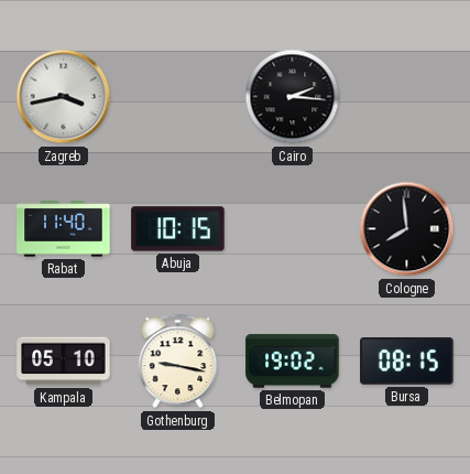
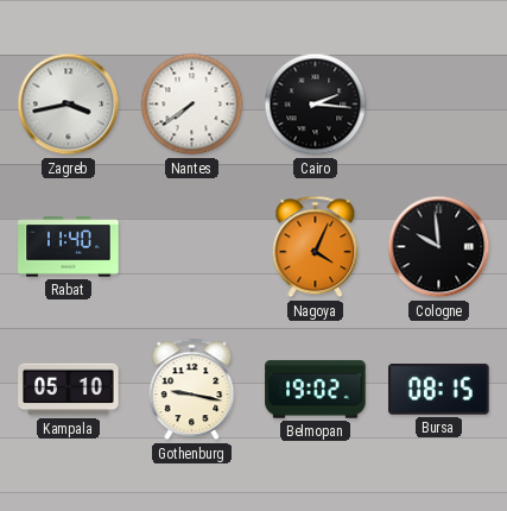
Nantes: none -> 7:39
Abuja: 10:15 -> none
Nagoya: none -> 4:04
Cologne: 7:59 -> 9:59
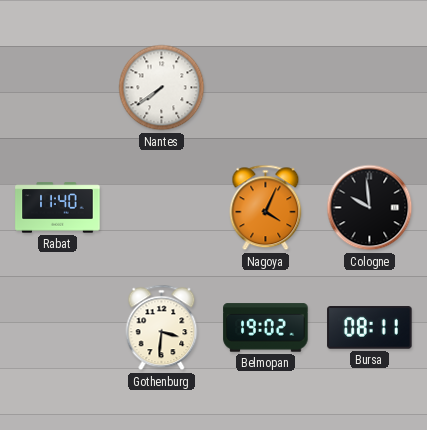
Zagreb: 3:43 -> none
Cairo: 2:16 -> none
Kampala: 05:10 -> none
Gothenburg: 9:17 -> 3:31
Bursa: 08:15 -> 08:11
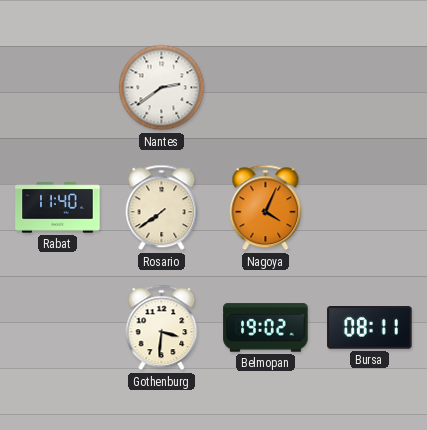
Nantes: 7:39 -> 2:39
Rosario: none -> 7:39
Cologne: 9:59 -> none
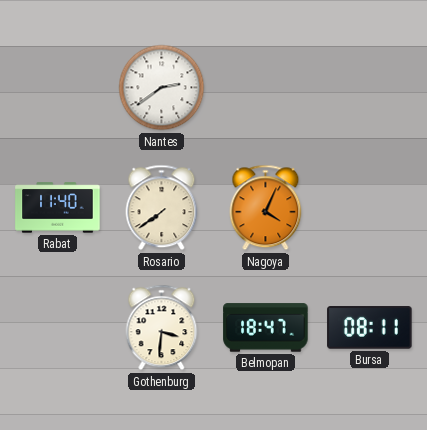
Belmopan: 19:02 -> 18:47
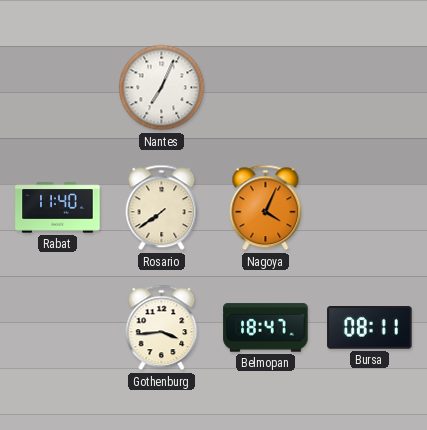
Nantes: 2:39 -> 7:04
Gothenburg: 3:31 -> 3:44
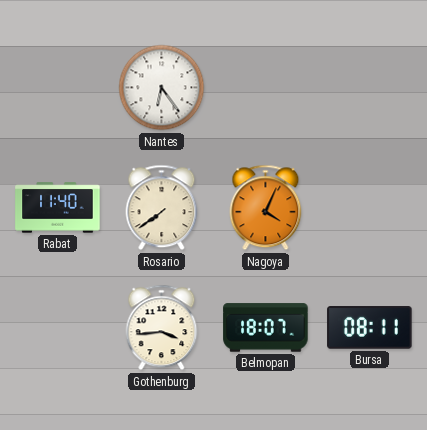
Nantes: 7:04 -> 6:24
Belmopan: 18:47 -> 18:07
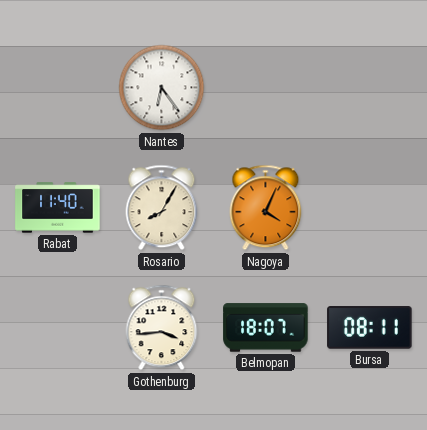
Rosario: 7:39 -> 8:05
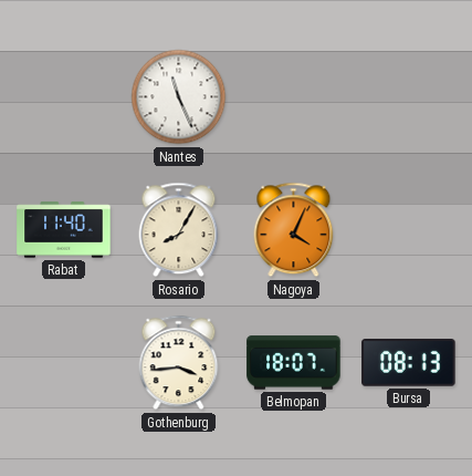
Nantes: 6:24 -> 11:26
Bursa: 08:11 -> 08:13
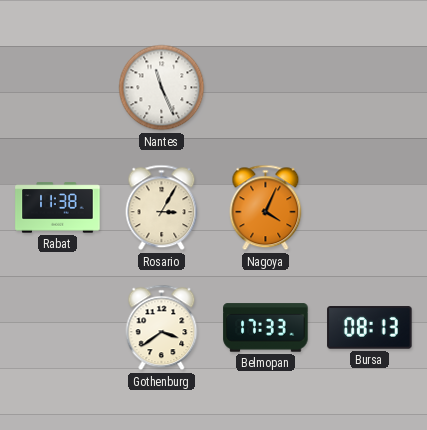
Rabat: 11:40 -> 11:38
Rosario: 8:05 -> 3:05
Gothenburg: 3:44 -> 3:39
Belmopan: 18:07 -> 17:33
